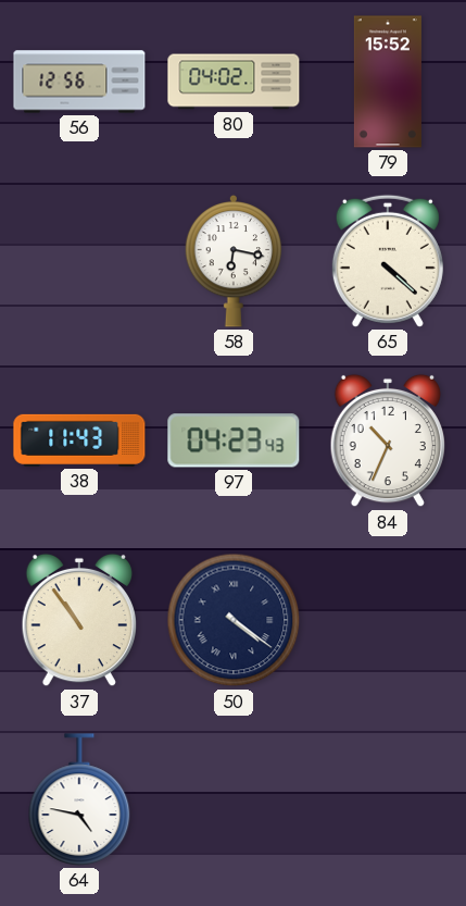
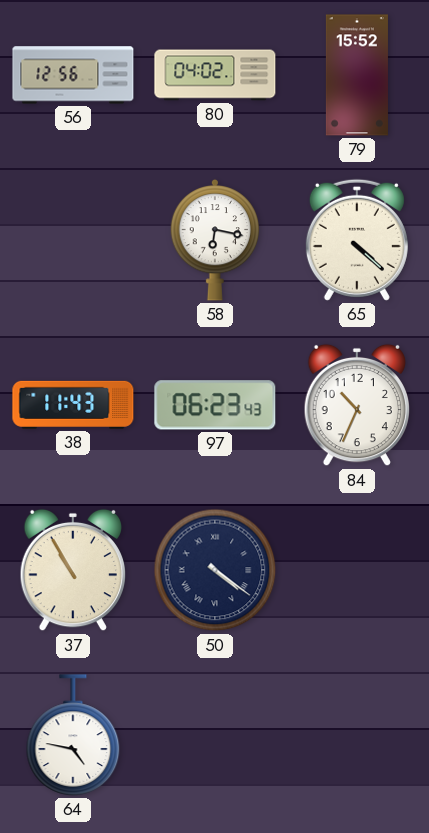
97: 04:23 -> 06:23
37: 10:54 -> 10:55
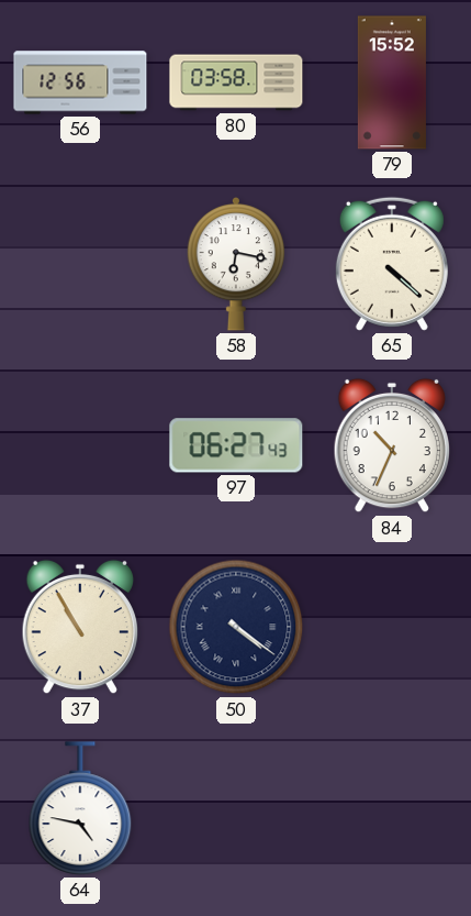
80: 04:02 -> 03:58
38: 11:43 -> none
97: 06:23 -> 06:27
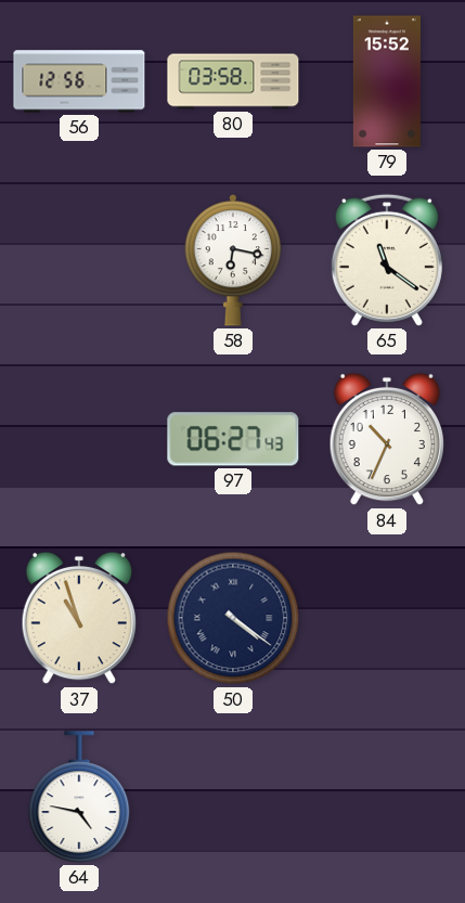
65: 4:22 -> 11:21
37: 10:55 -> 10:57
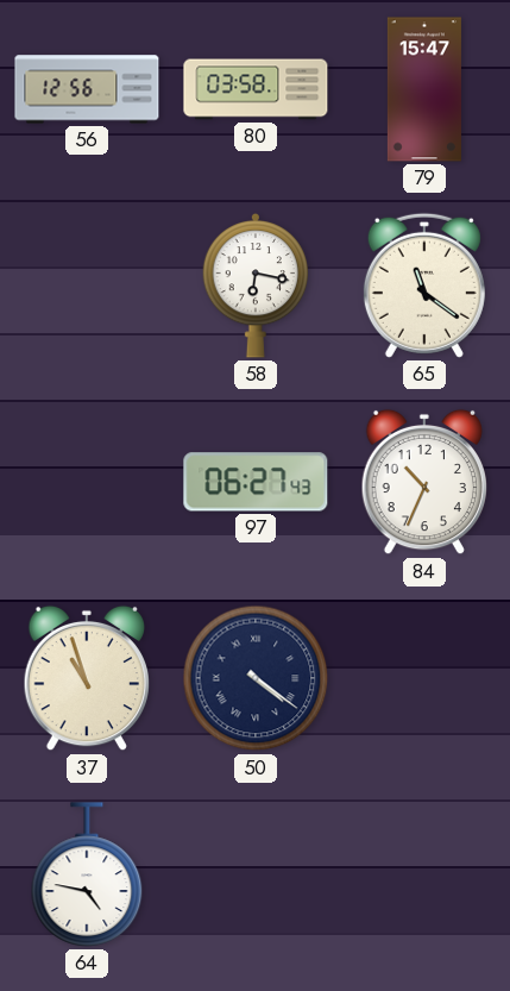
79: 15:52 -> 15:47
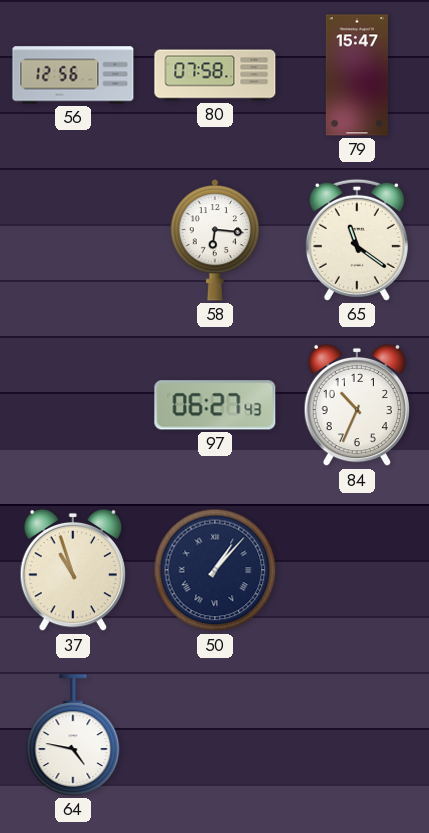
80: 03:58 -> 07:58
58: 6:17 -> 6:16
50: 4:21 -> 1:07
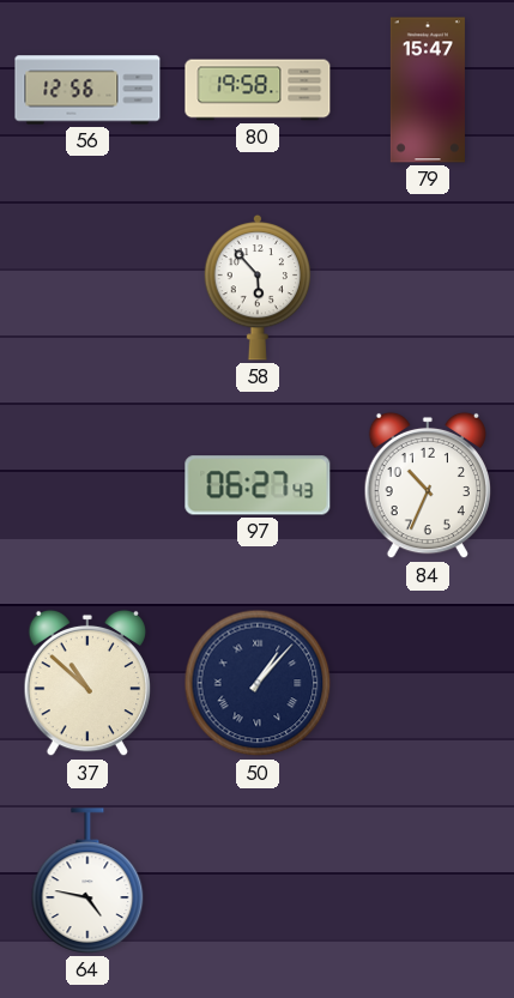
80: 07:58 -> 19:58
58: 6:16 -> 5:53
65: 11:21 -> none
37: 10:57 -> 10:52
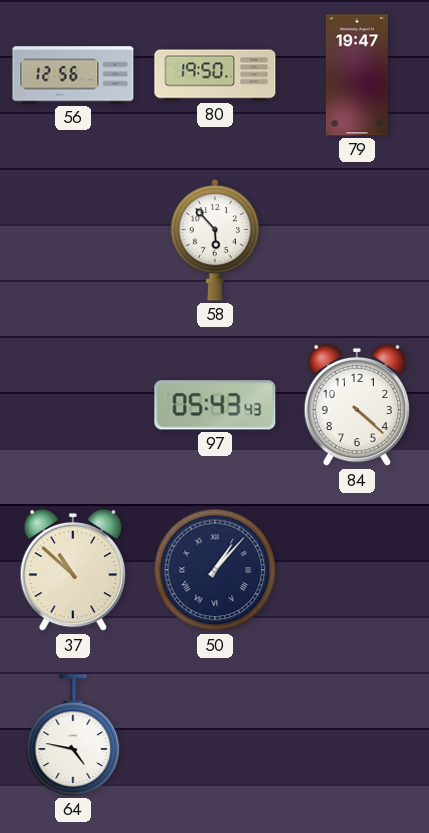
80: 19:58 -> 19:50
79: 15:47 -> 19:47
97: 06:27 -> 05:43
84: 10:34 -> 4:22
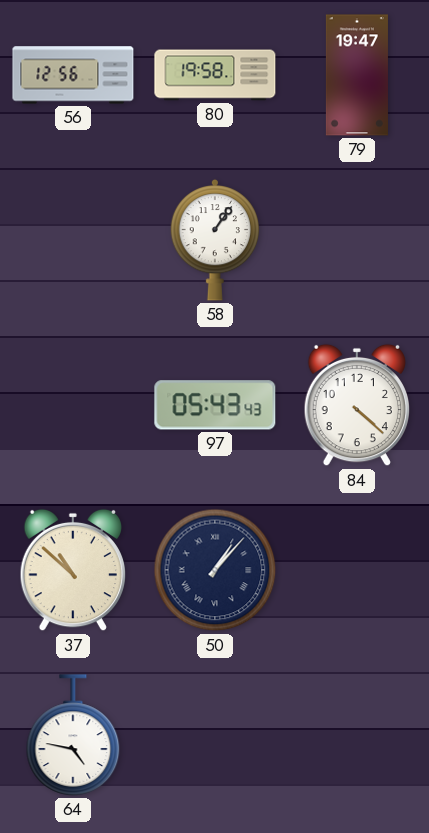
80: 19:50 -> 19:58
58: 5:53 -> 1:06
